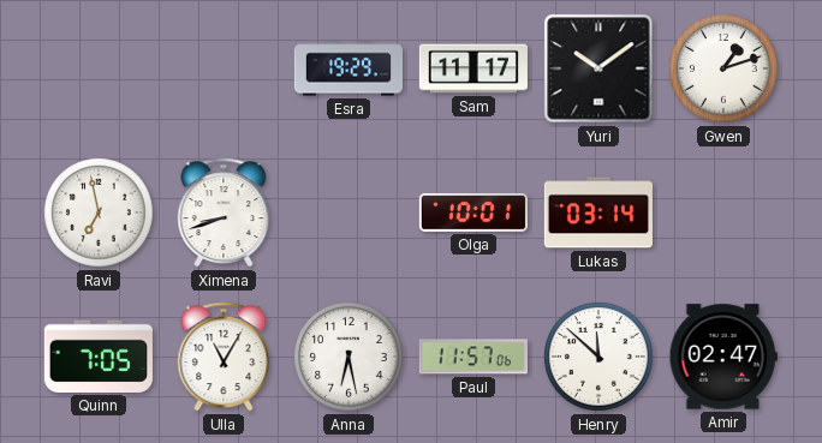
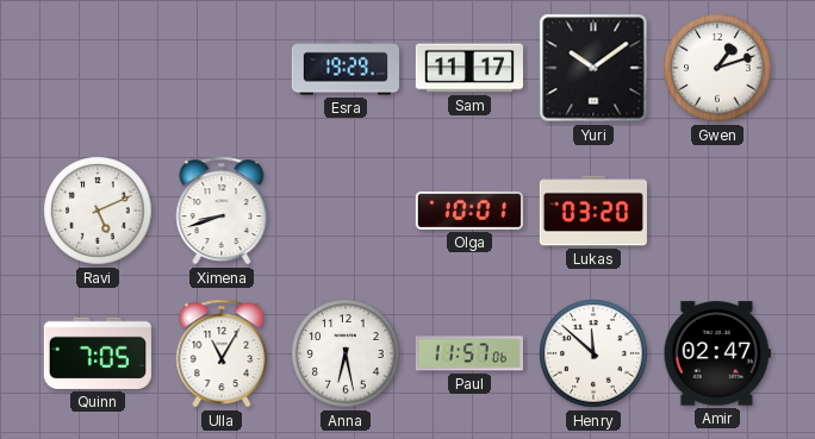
Ravi: 6:58 -> 5:11
Lukas: 03:14 -> 03:20
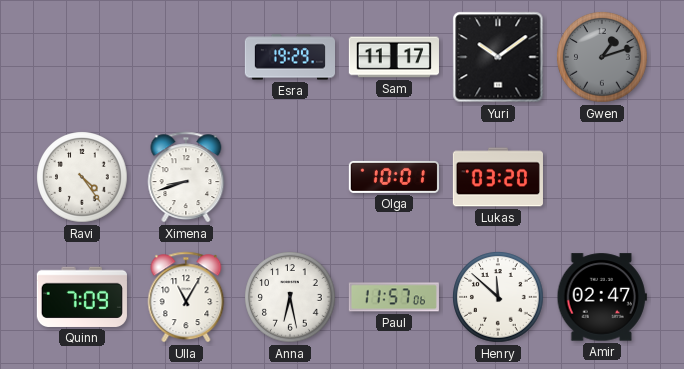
Gwen dial: white -> grey
Ravi: 5:11 -> 4:24
Quinn: 7:05 -> 7:09
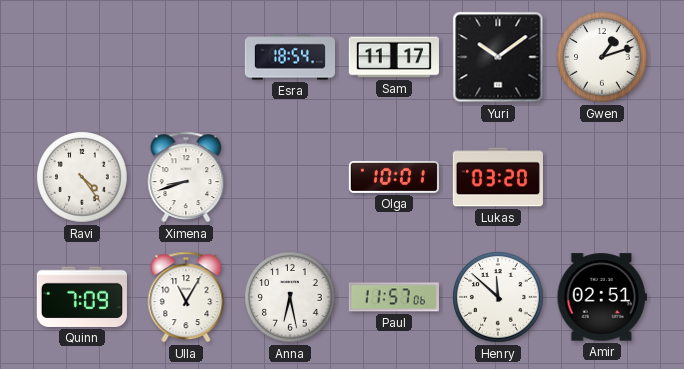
Esra: 19:29 -> 18:54
Gwen dial: grey -> white
Amir: 02:47 -> 02:51
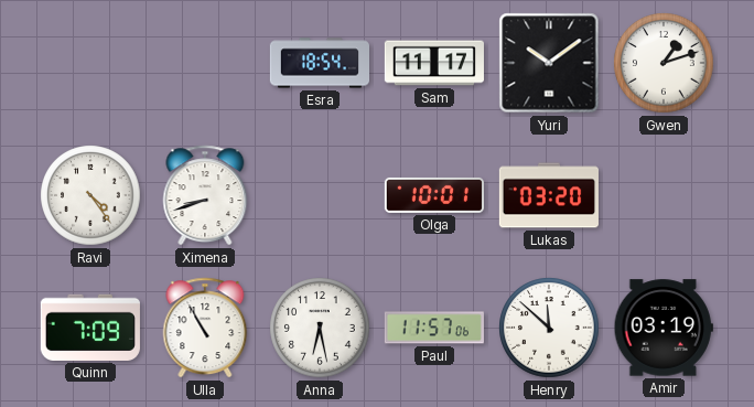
Ulla: 11:05 -> 10:55
Amir: 02:51 -> 03:19
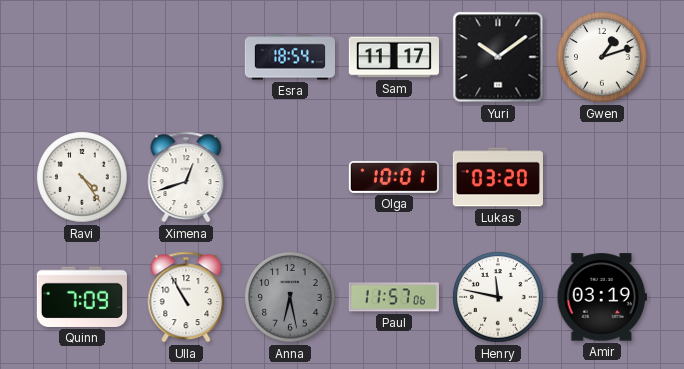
Ximena: 8:42 -> 12:42
Anna dial: white -> grey
Henry: 11:52 -> 11:47
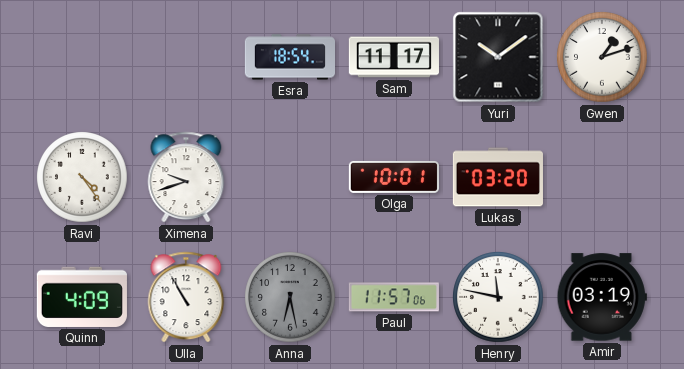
Ximena: 12:42 -> 9:42
Quinn: 7:09 -> 4:09
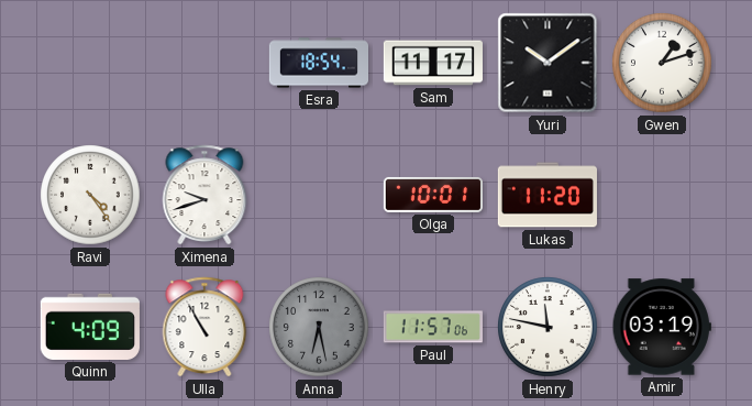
Lukas: 03:20 -> 11:20
